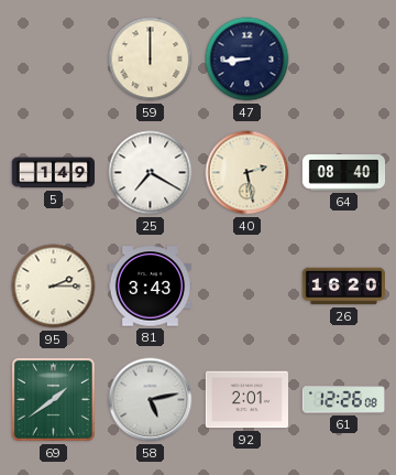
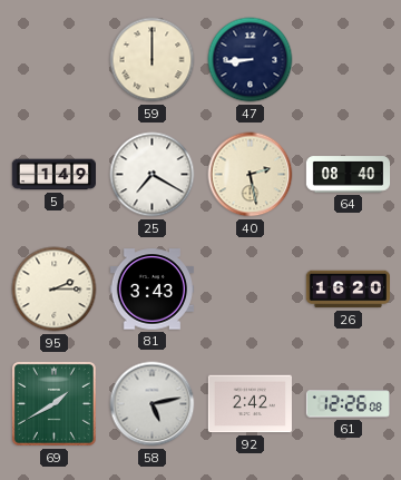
69: 1:39 -> 1:40
92: 2:01 -> 2:42
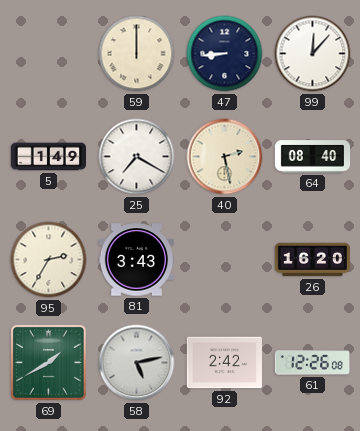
99: none -> 12:07
95: 2:15 -> 2:35
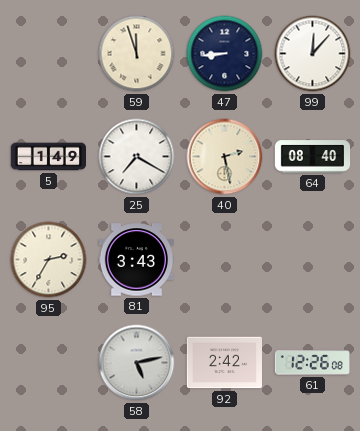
59: 12:00 -> 11:57
26: 16:20 -> none
69: 1:40 -> none
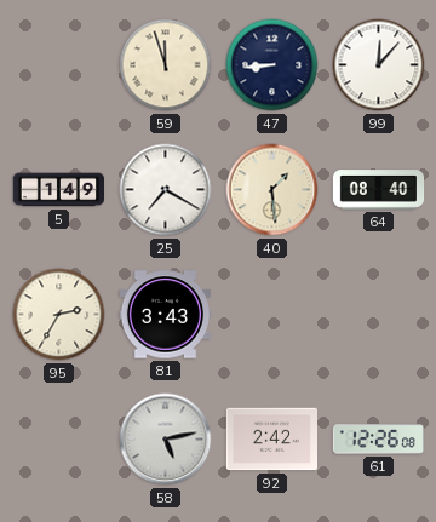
40: 2:28 -> 1:29
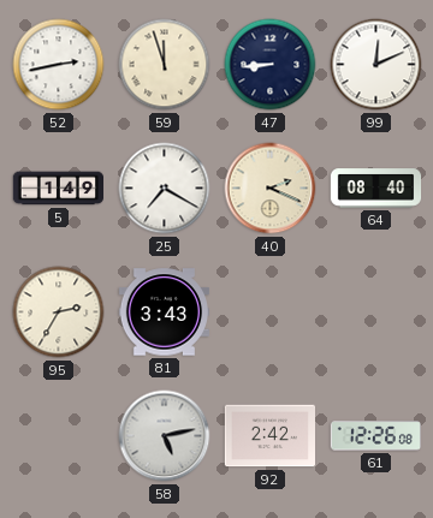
52: none -> 2:43
99: 12:07 -> 12:11
40: 1:29 -> 2:19
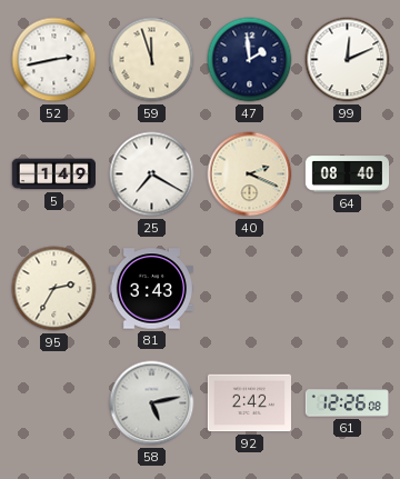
47: 8:44 -> 1:59
